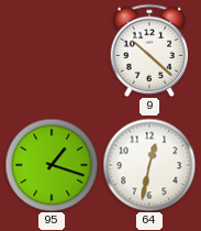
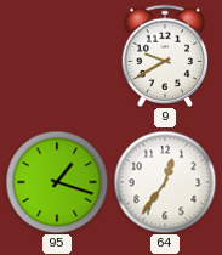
9: 10:22 -> 9:40
64: 12:32 -> 12:36
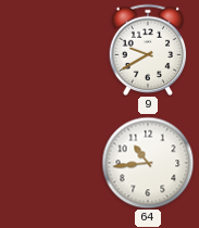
95: 1:18 -> none
64: 12:36 -> 10:44
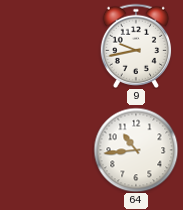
9: 9:40 -> 9:43
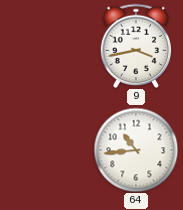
9: 9:43 -> 3:43
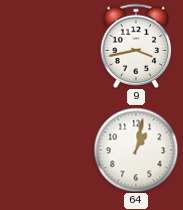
64: 10:44 -> 1:02
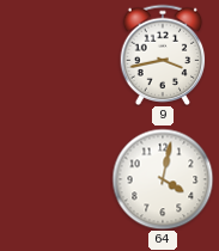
64: 1:02 -> 4:02
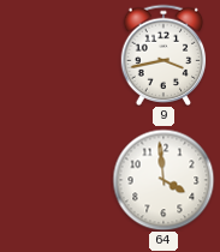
64: 4:02 -> 3:59
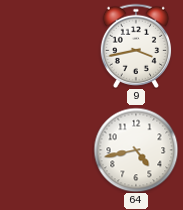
64: 3:59 -> 4:43
